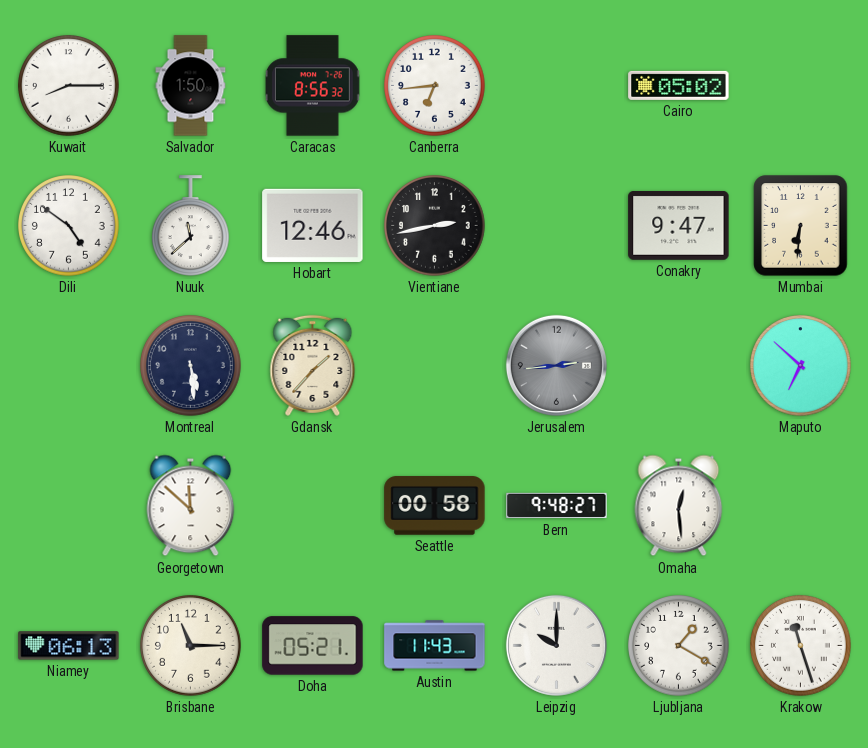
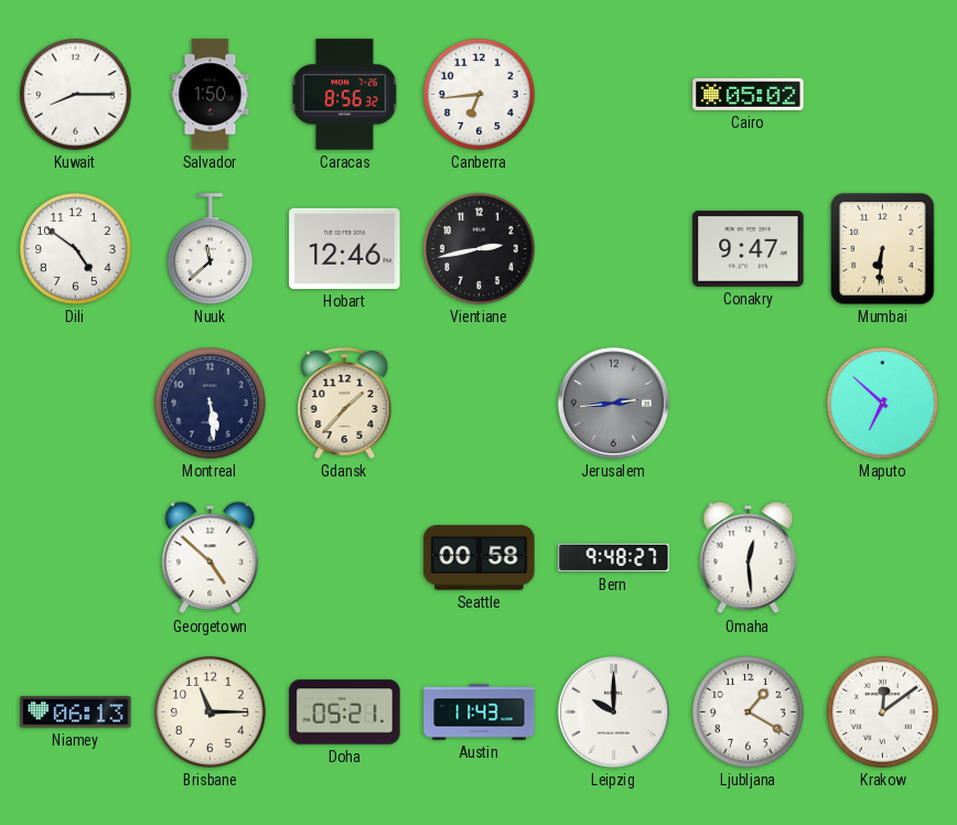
Georgetown: 11:52 -> 4:52
Krakow: 11:27 -> 12:09
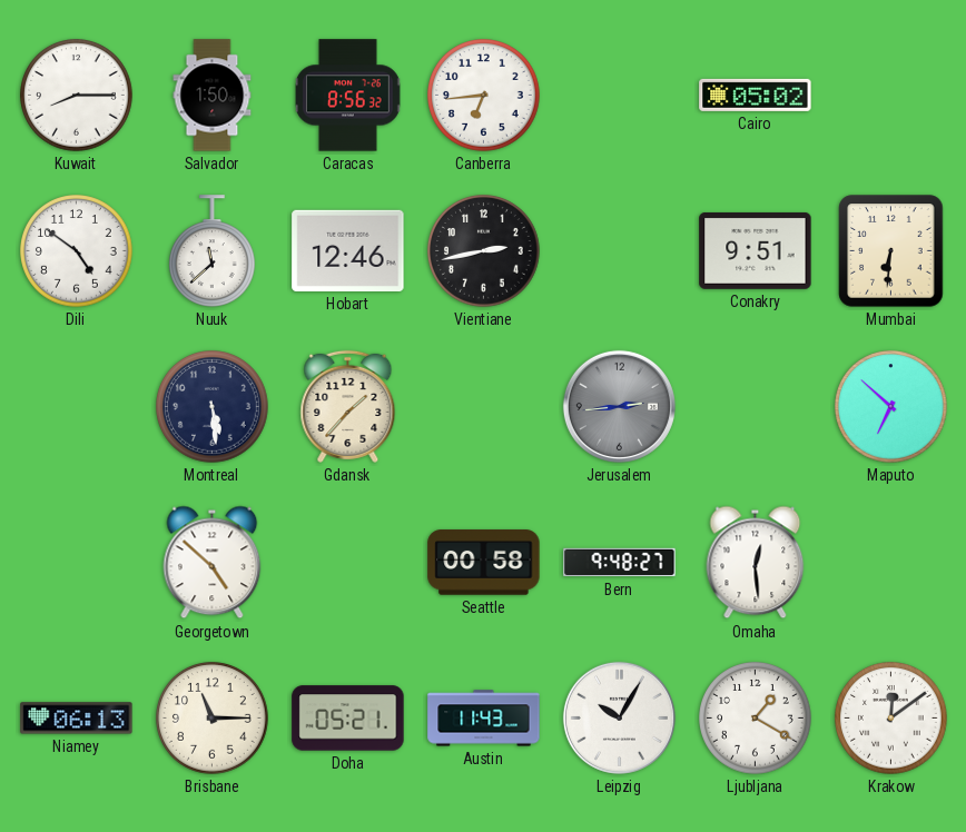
Conakry: 9:47 -> 9:51
Leipzig: 10:00 -> 10:05
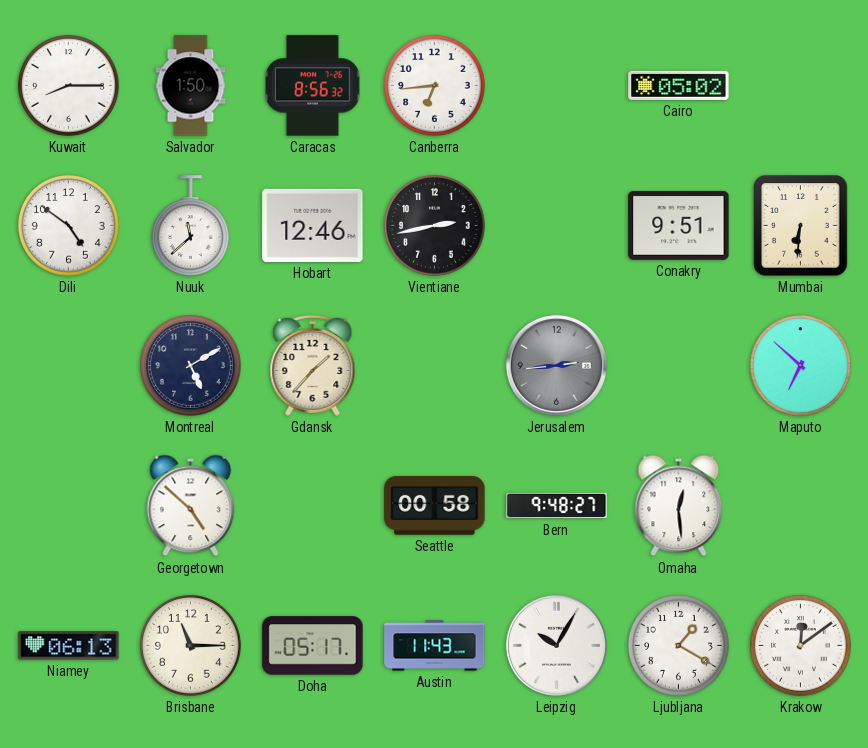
Montreal: 5:29 -> 5:10
Doha: 05:21 -> 05:17
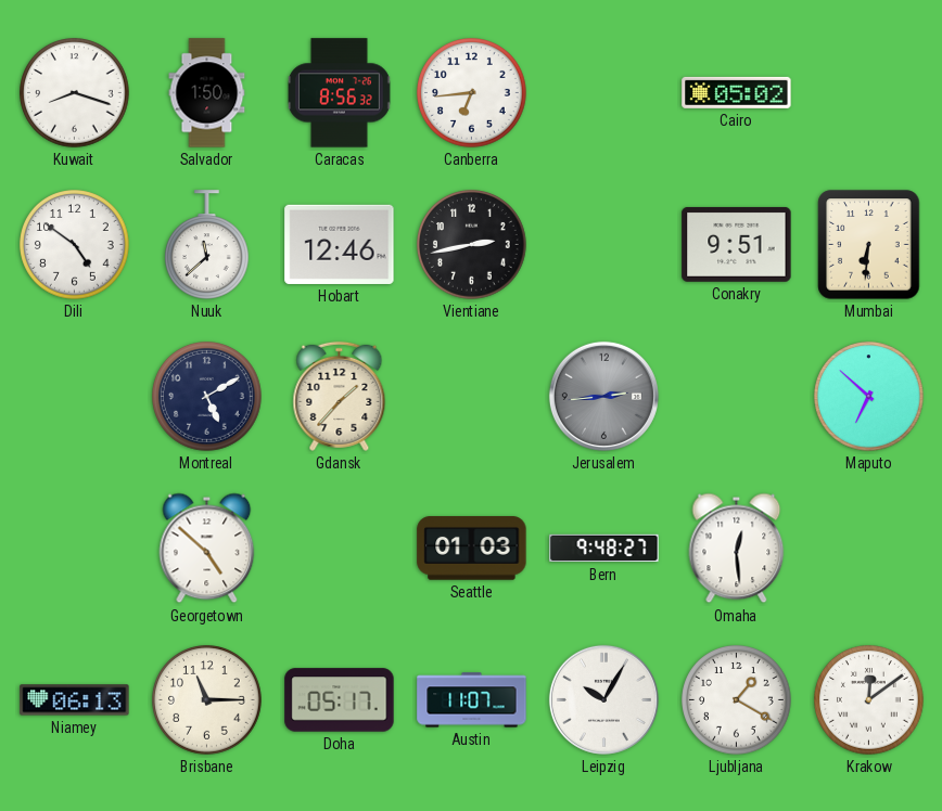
Kuwait: 8:15 -> 8:18
Seattle: 00:58 -> 01:03
Austin: 11:43 -> 11:07
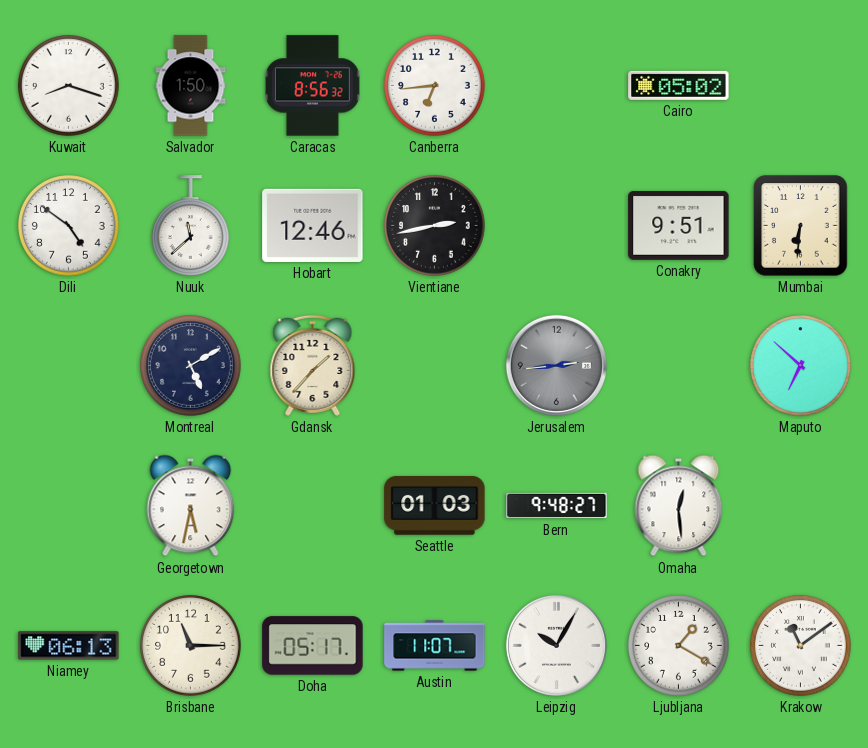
Georgetown: 4:52 -> 5:32
Krakow: 12:09 -> 11:09
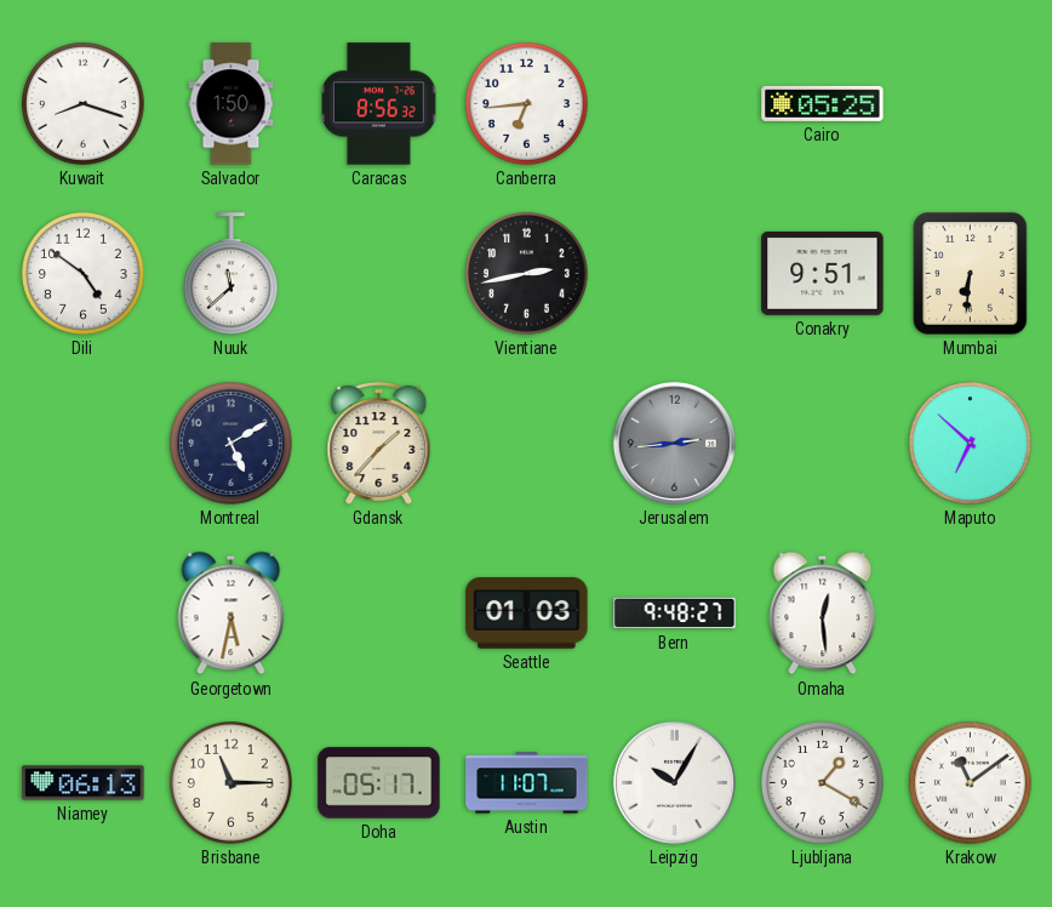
Cairo: 05:02 -> 05:25
Hobart: 12:46 -> none
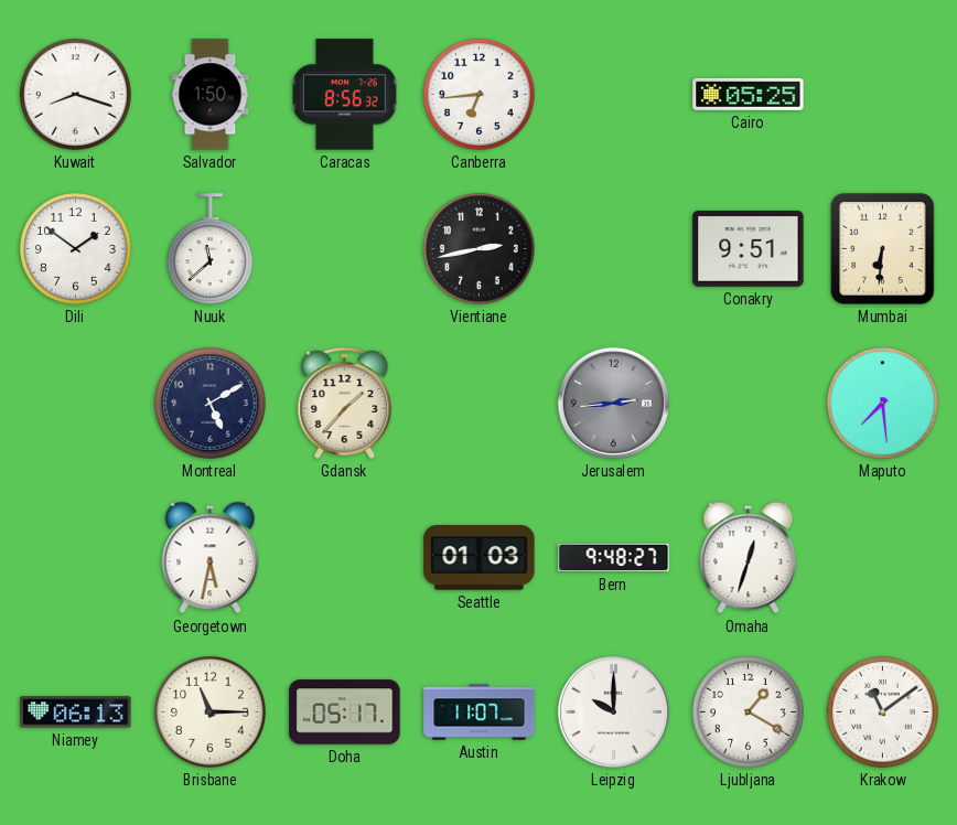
Dili: 4:51 -> 1:51
Maputo: 6:52 -> 7:29
Omaha: 12:29 -> 12:33
Leipzig: 10:05 -> 10:00
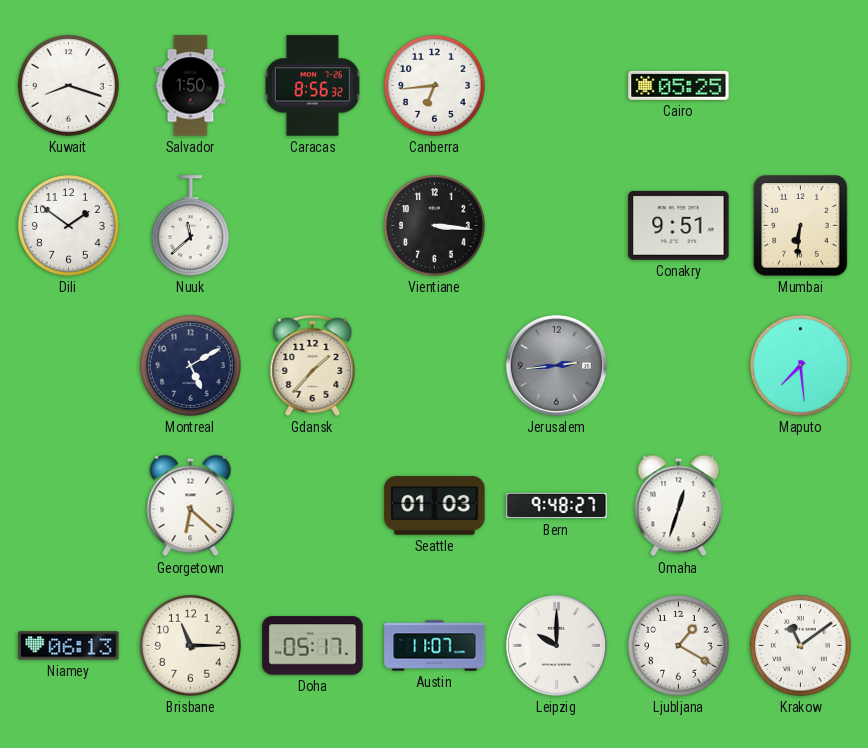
Vientiane: 2:43 -> 3:16
Georgetown: 5:32 -> 6:22
